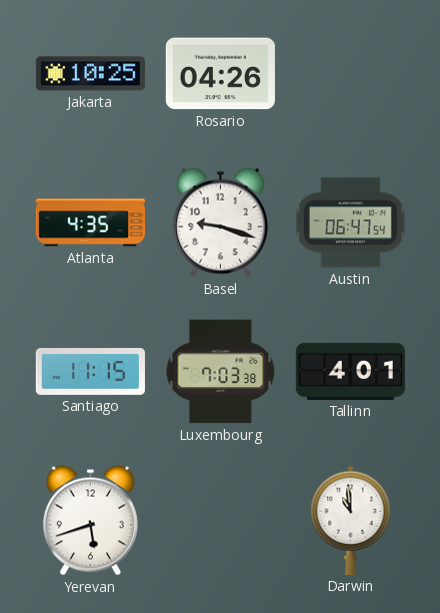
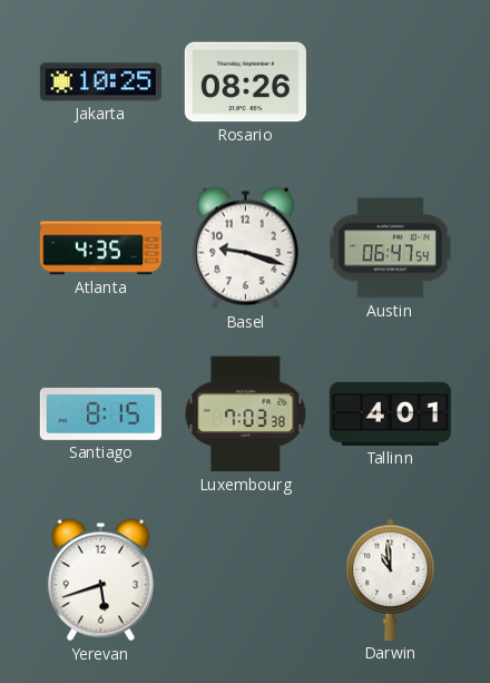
Rosario: 04:26 -> 08:26
Santiago: 11:15 -> 8:15
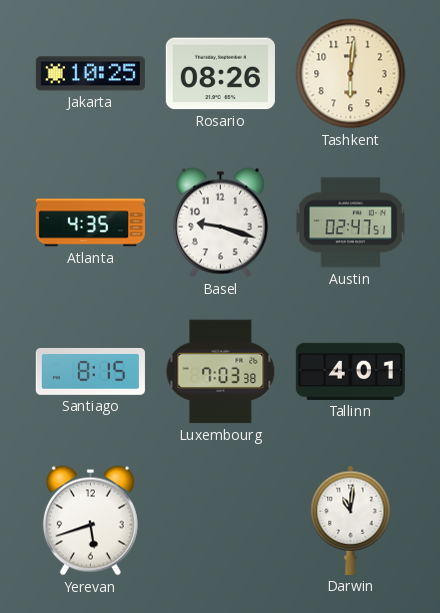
Tashkent: none -> 6:01
Austin: 06:47 -> 02:47
Darwin: 10:59 -> 11:01
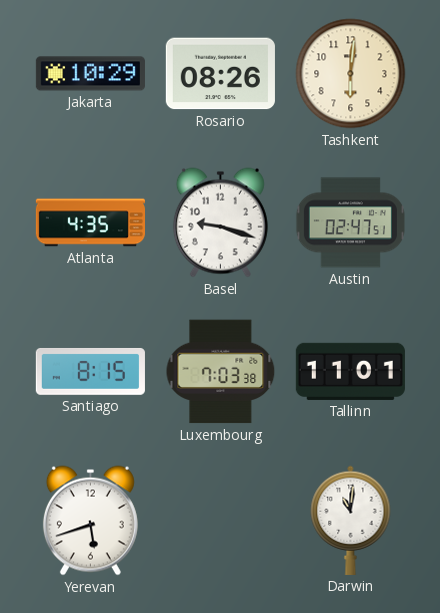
Jakarta: 10:25 -> 10:29
Tallinn: 4:01 -> 11:01
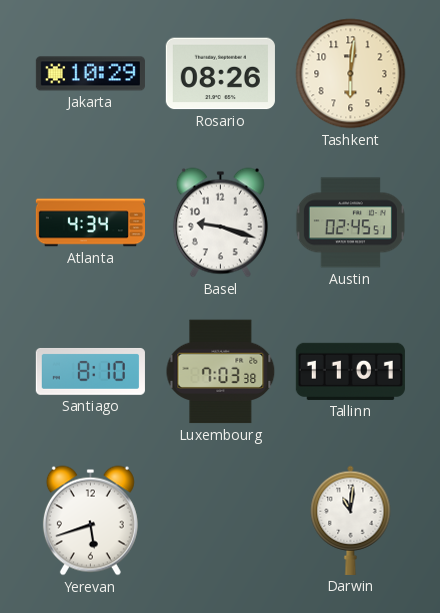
Atlanta: 4:35 -> 4:34
Austin: 02:47 -> 02:45
Santiago: 8:15 -> 8:10
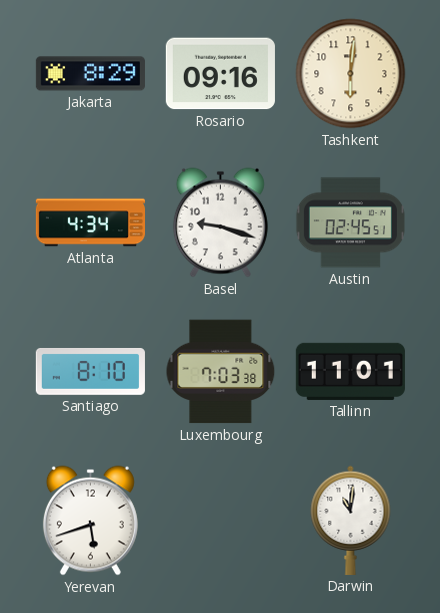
Jakarta: 10:29 -> 8:29
Rosario: 08:26 -> 09:16
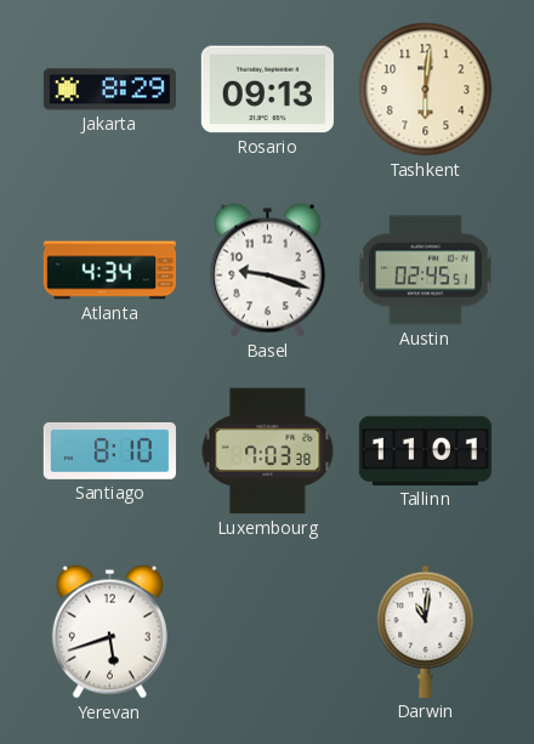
Rosario: 09:16 -> 09:13
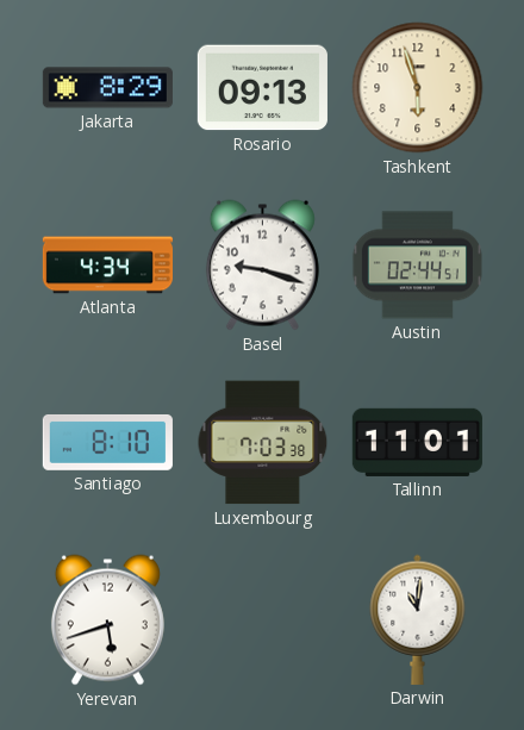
Tashkent: 6:01 -> 5:57
Austin: 02:45 -> 02:44
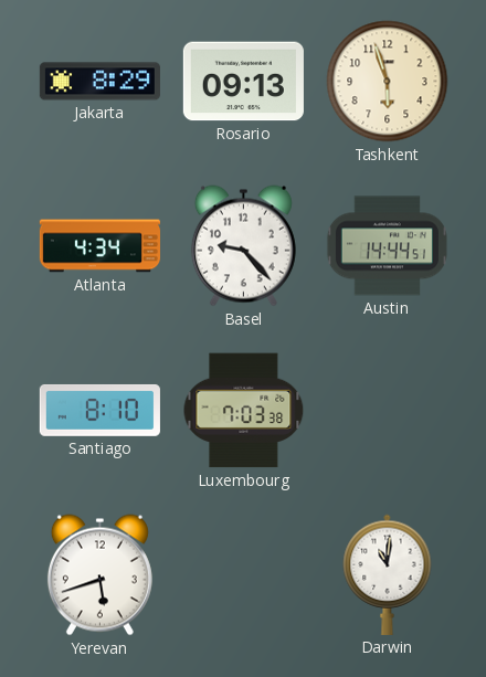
Basel: 9:18 -> 9:23
Austin: 02:44 -> 14:44
Tallinn: 11:01 -> none
